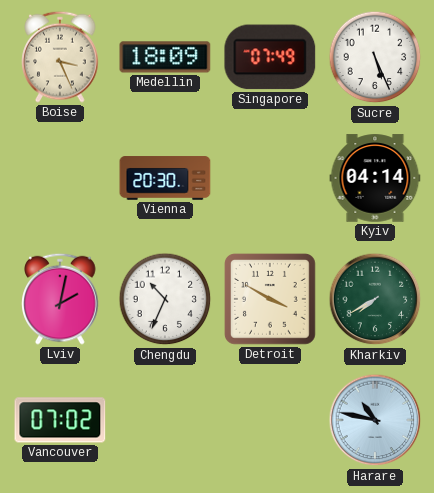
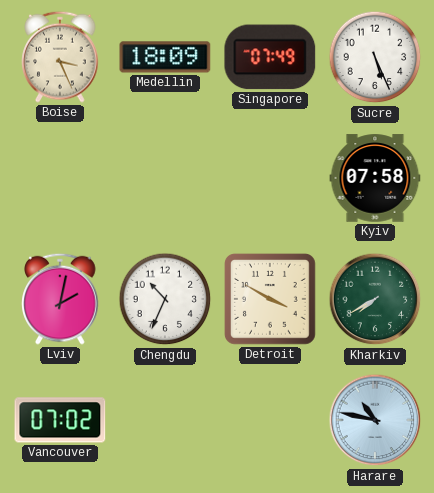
Vienna: 20:30 -> none
Kyiv: 04:14 -> 07:58
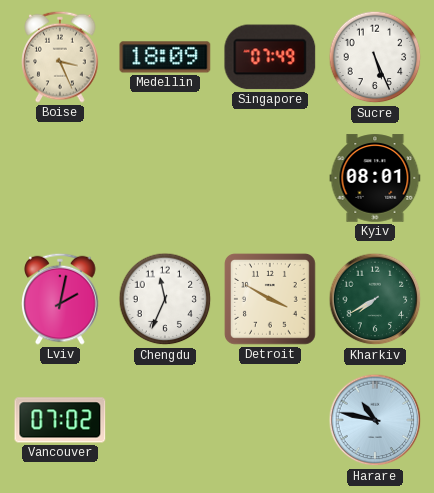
Kyiv: 07:58 -> 08:01
Chengdu: 10:34 -> 11:34
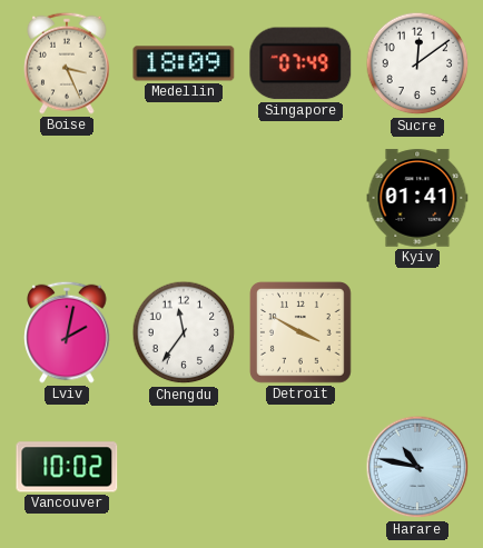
Sucre: 5:26 -> 12:09
Kyiv: 08:01 -> 01:41
Chengdu: 11:34 -> 11:36
Kharkiv: 7:40 -> none
Vancouver: 07:02 -> 10:02
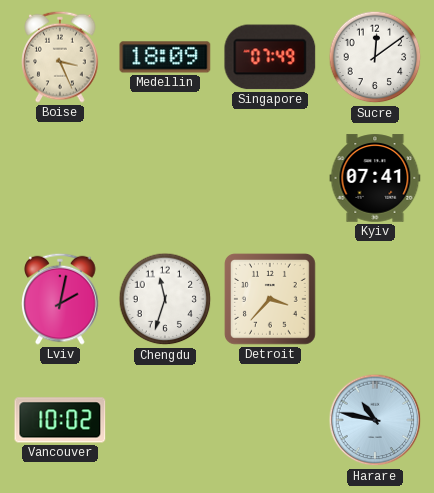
Kyiv: 01:41 -> 07:41
Chengdu: 11:36 -> 11:33
Detroit: 3:50 -> 3:37
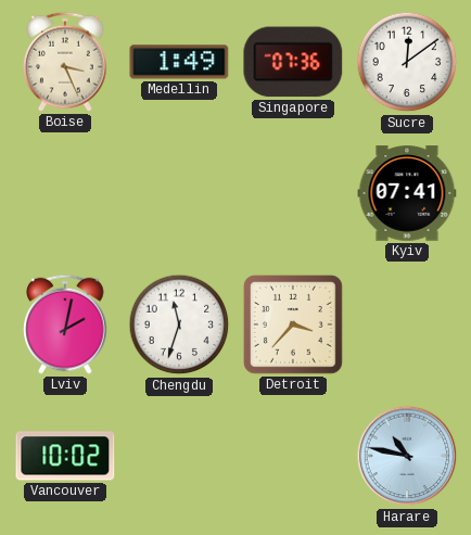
Medellin: 18:09 -> 1:49
Singapore: 07:49 -> 07:36
